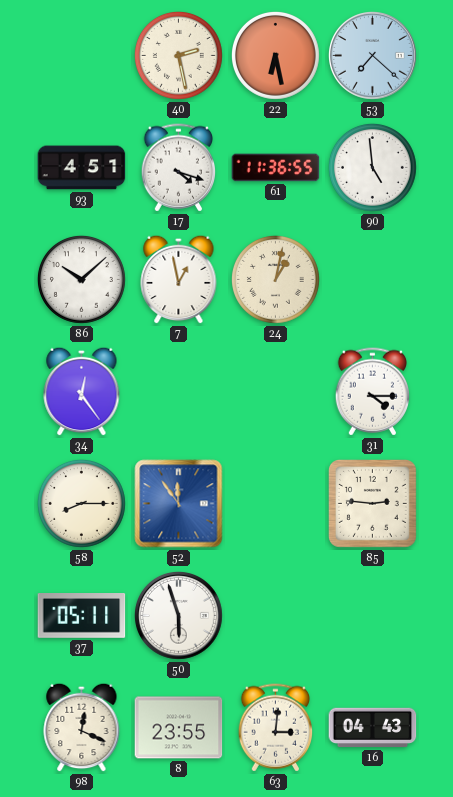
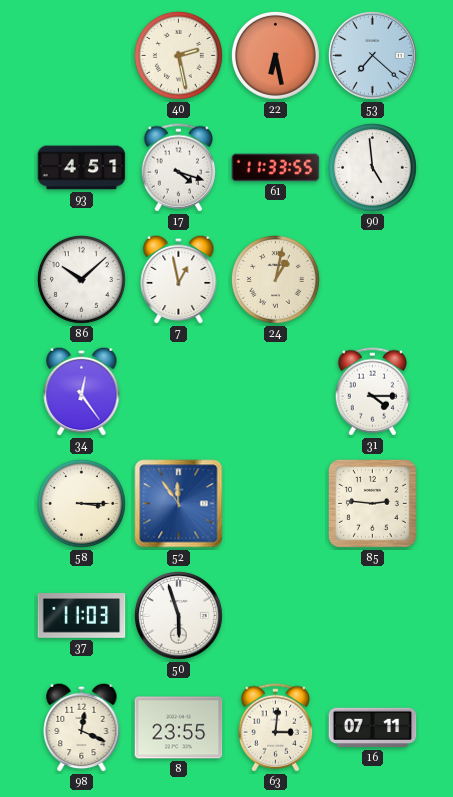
61: 11:36 -> 11:33
58: 8:15 -> 3:15
37: 05:11 -> 11:03
16: 04:43 -> 07:11
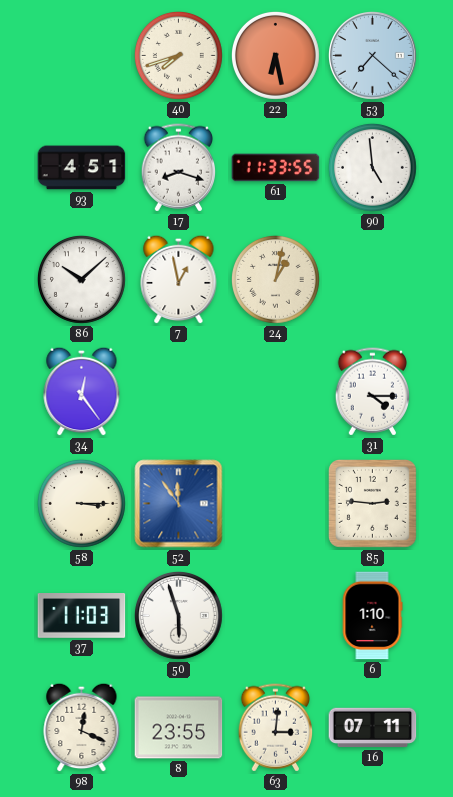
40: 2:28 -> 7:42
17: 4:18 -> 8:18
6: none -> 1:10
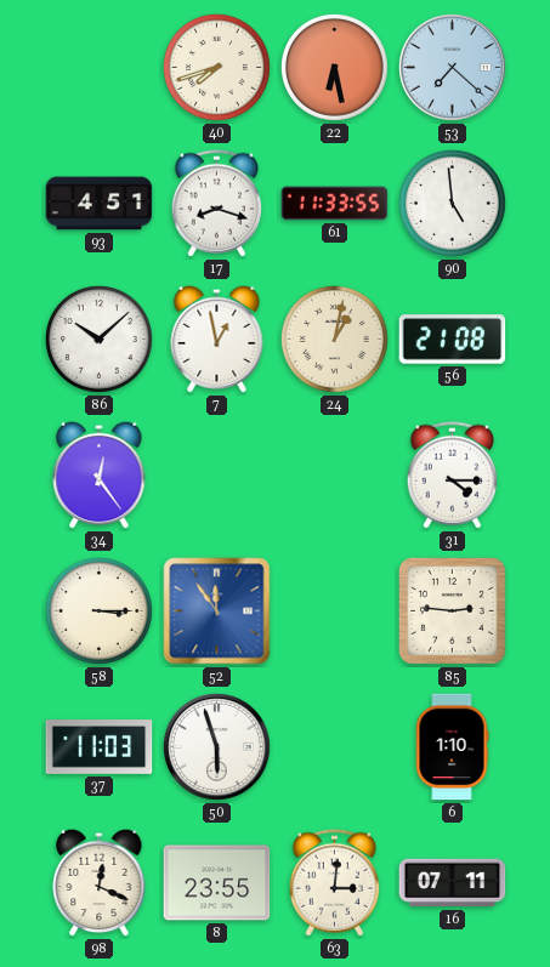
56: none -> 21:08
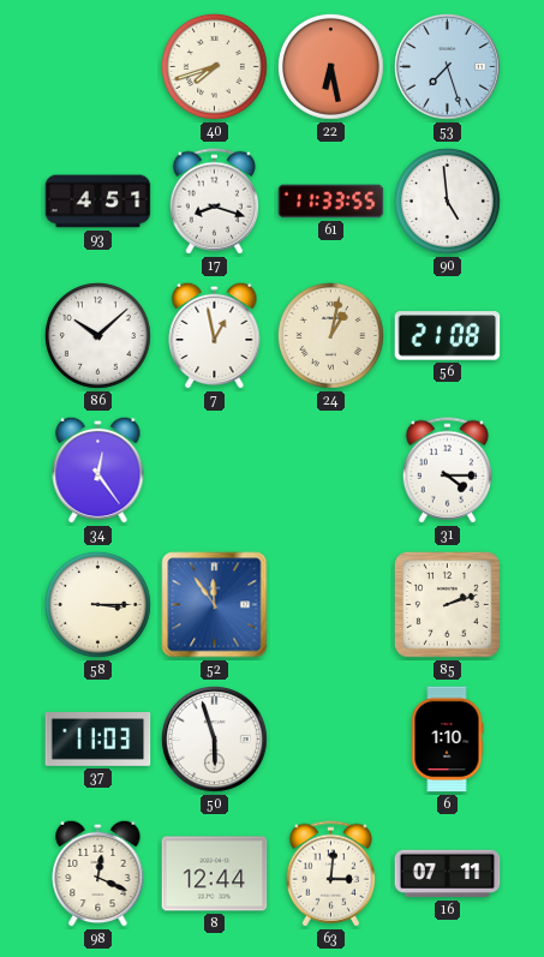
53: 7:22 -> 7:27
85: 2:46 -> 2:12
8: 23:55 -> 12:44
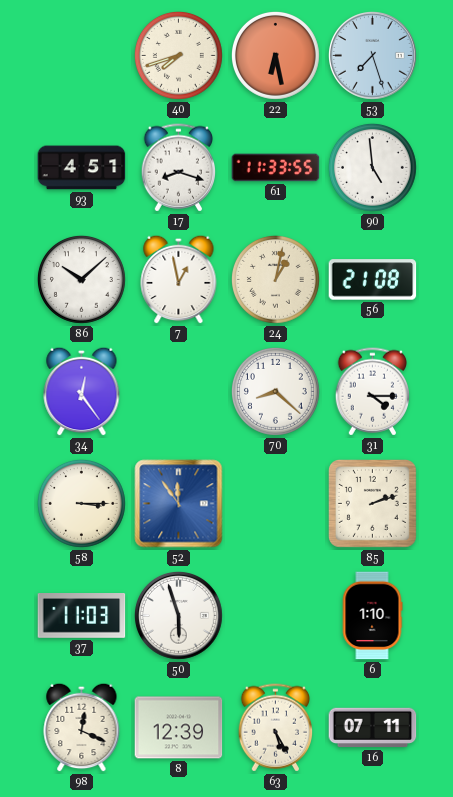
70: none -> 8:22
8: 12:44 -> 12:39
63: 3:01 -> 5:25
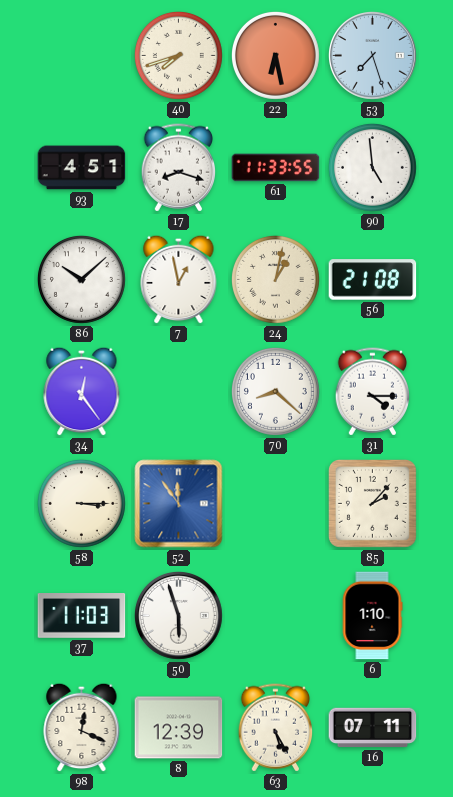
85: 2:12 -> 2:07
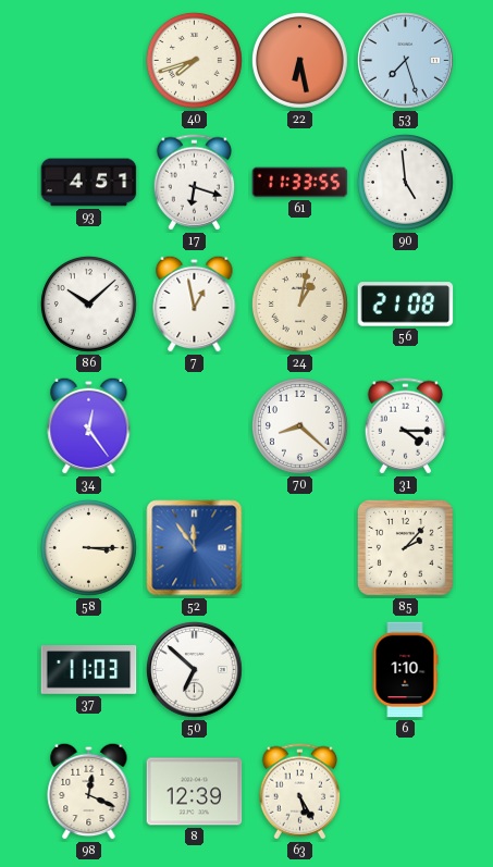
17: 8:18 -> 6:18
50: 5:57 -> 6:52
16: 07:11 -> none
